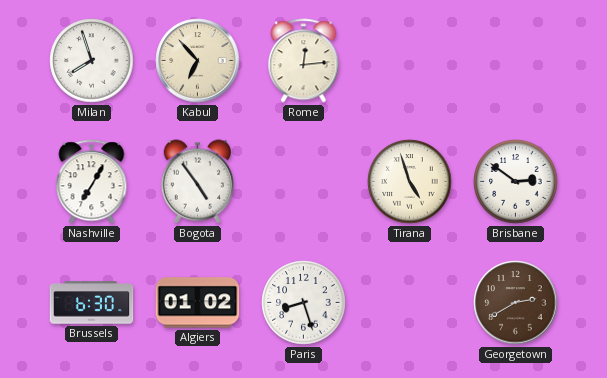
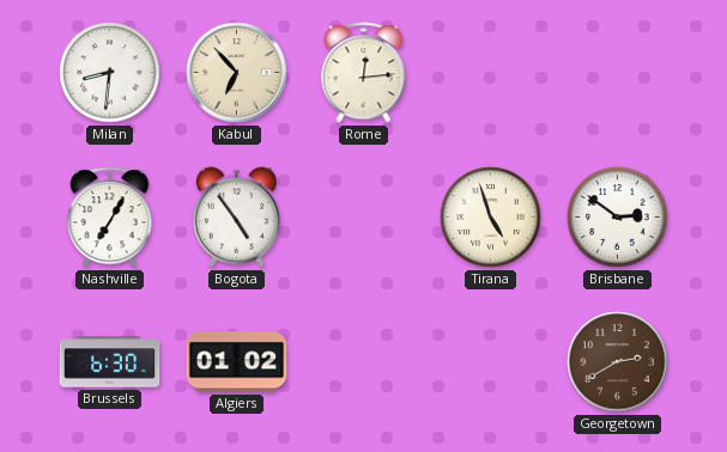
Milan: 7:57 -> 8:31
Paris: 8:27 -> none
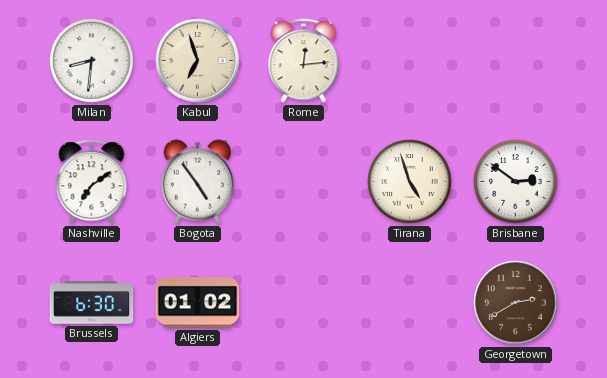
Kabul: 6:53 -> 6:57
Nashville: 7:05 -> 7:09
